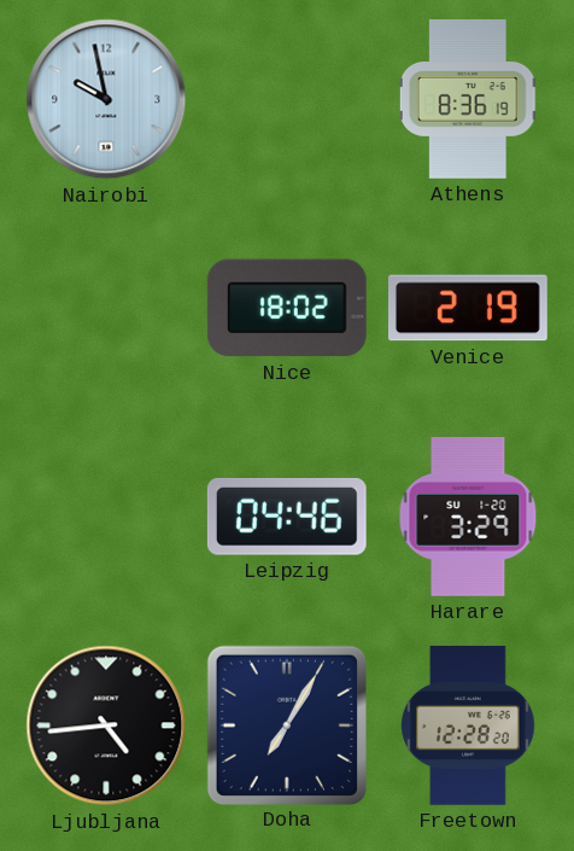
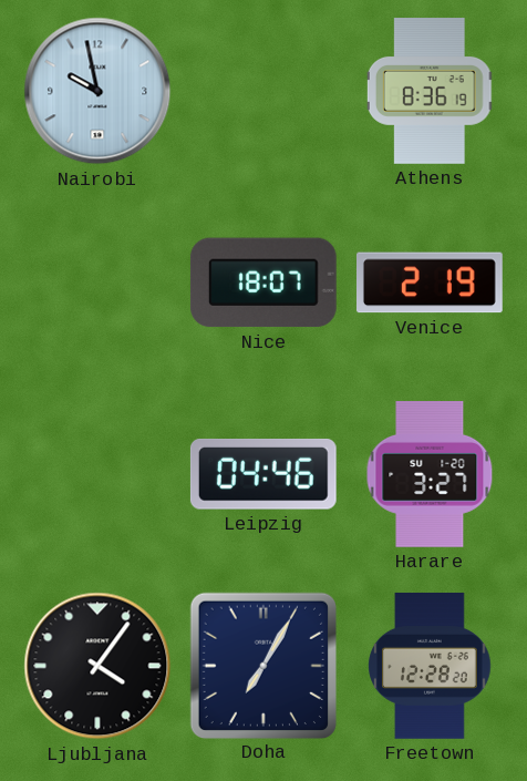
Nice: 18:02 -> 18:07
Harare: 3:29 -> 3:27
Ljubljana: 4:44 -> 4:06
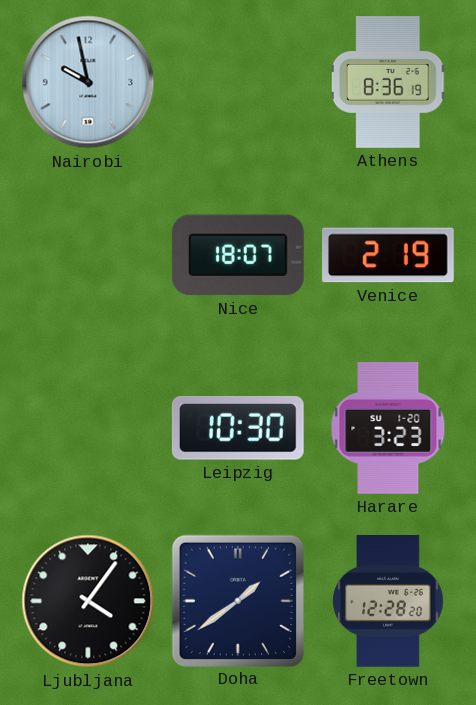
Leipzig: 04:46 -> 10:30
Harare: 3:27 -> 3:23
Doha: 7:05 -> 1:39
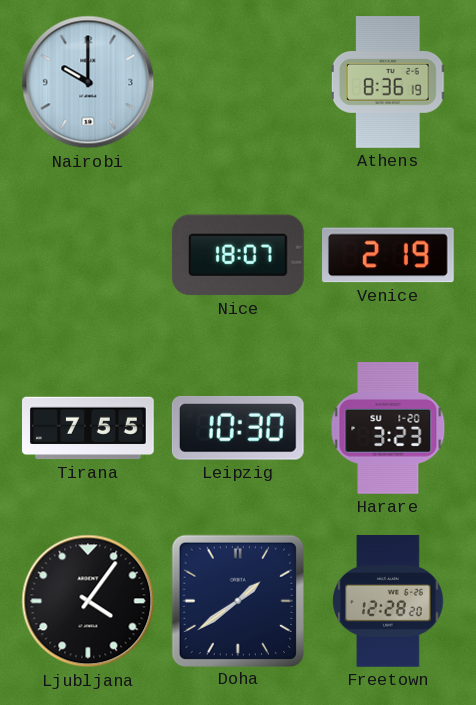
Nairobi: 9:58 -> 10:00
Tirana: none -> 7:55
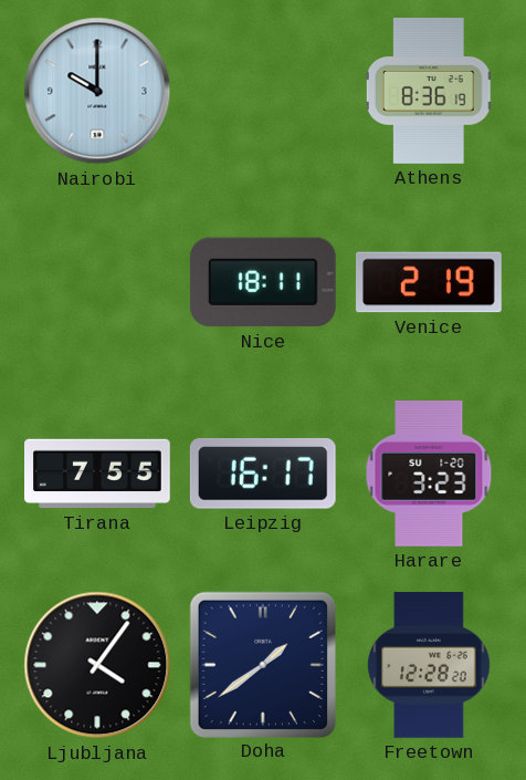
Nice: 18:07 -> 18:11
Leipzig: 10:30 -> 16:17
